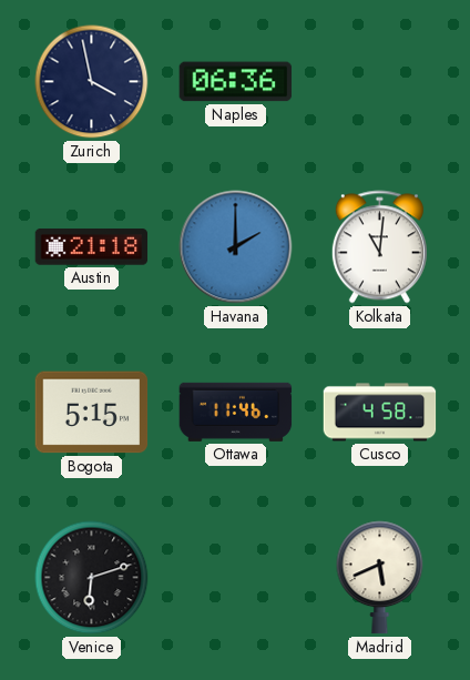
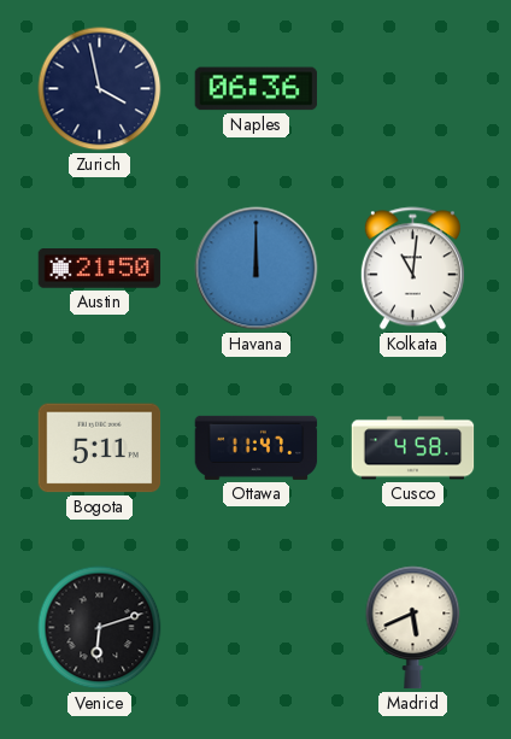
Austin: 21:18 -> 21:50
Havana: 2:00 -> 12:00
Bogota: 5:15 -> 5:11
Ottawa: 11:46 -> 11:47
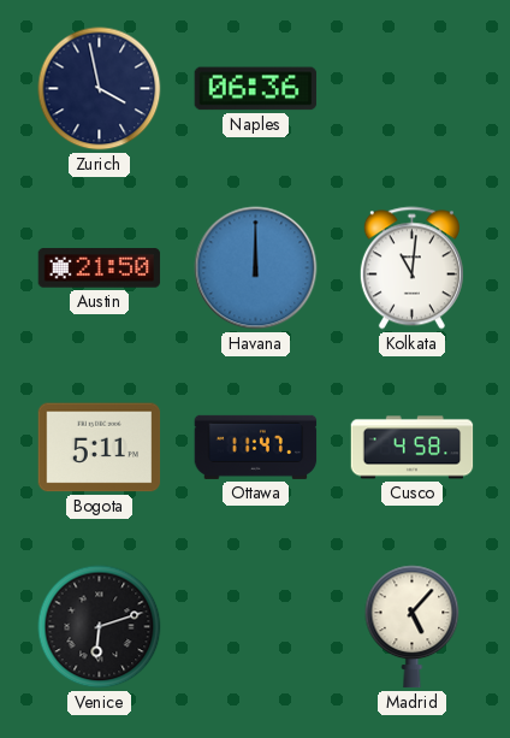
Madrid: 5:41 -> 5:07
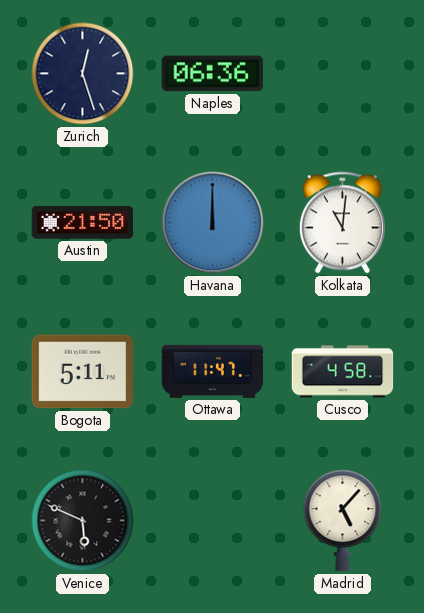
Zurich: 3:58 -> 12:27
Venice: 6:12 -> 5:49
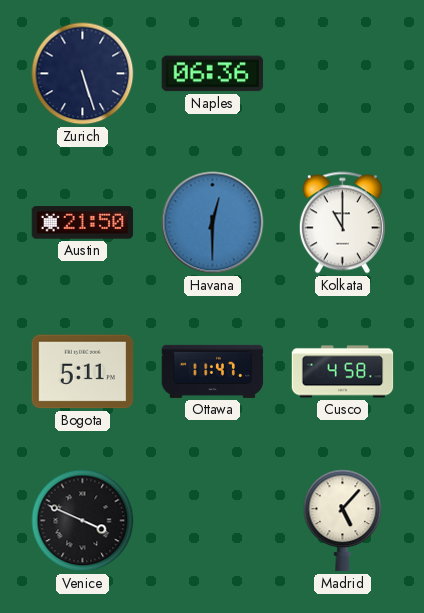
Zurich: 12:27 -> 5:27
Havana: 12:00 -> 12:30
Kolkata: 11:01 -> 11:00
Venice: 5:49 -> 3:49
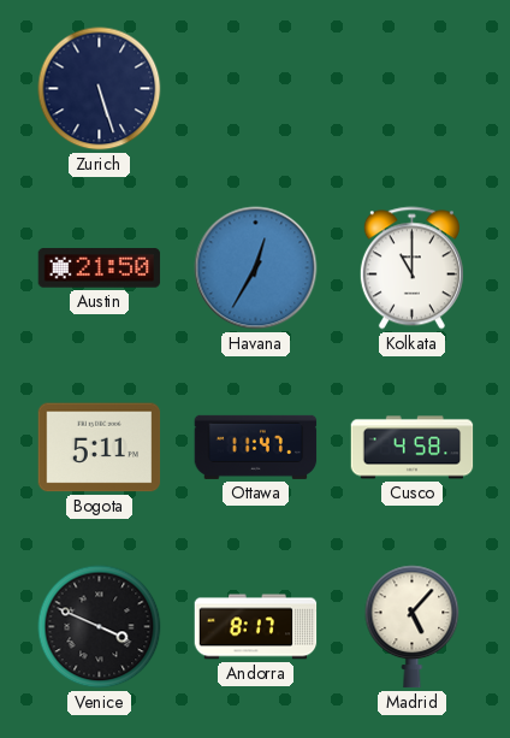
Naples: 06:36 -> none
Havana: 12:30 -> 12:35
Andorra: none -> 8:17
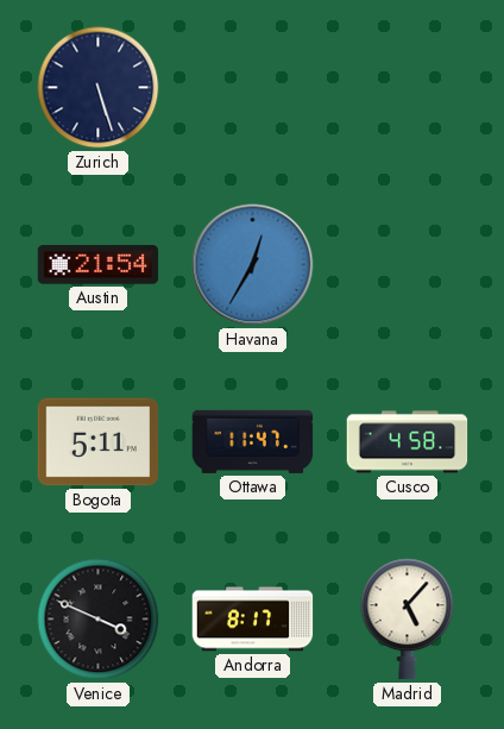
Austin: 21:50 -> 21:54
Kolkata: 11:00 -> none
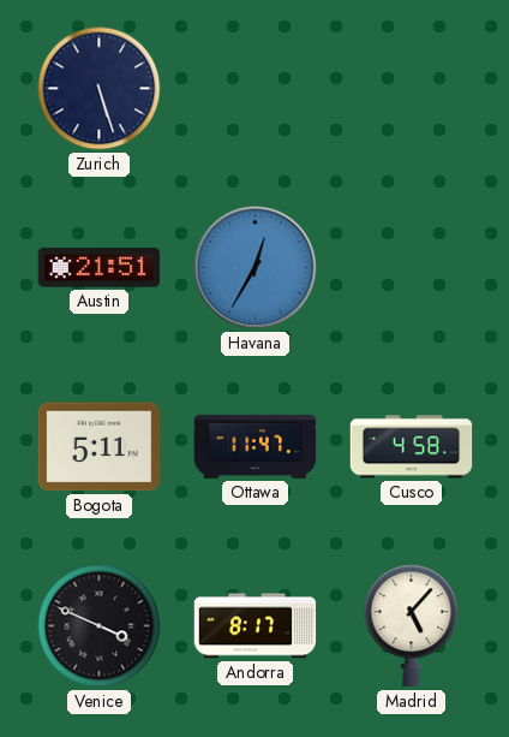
Austin: 21:54 -> 21:51
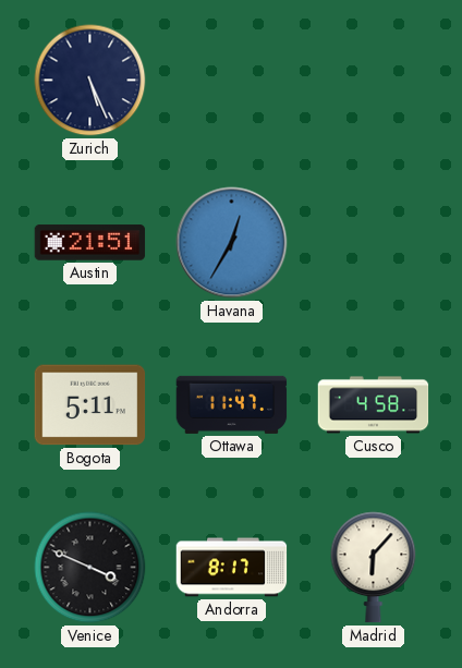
Zurich: 5:27 -> 5:26
Madrid: 5:07 -> 6:07
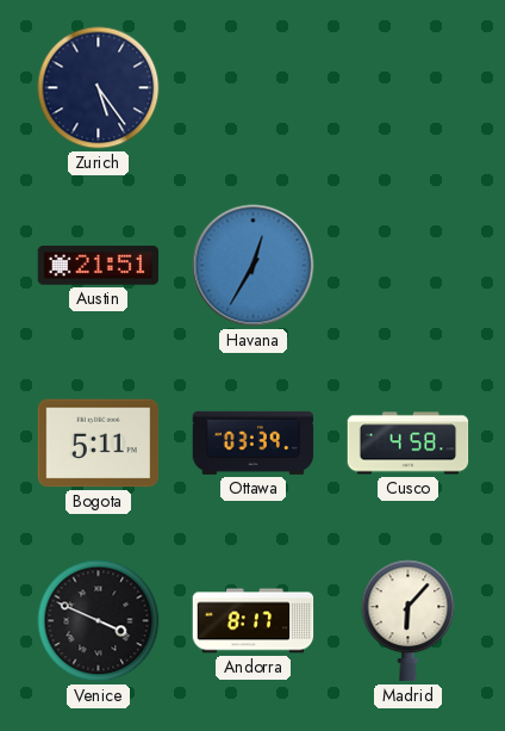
Zurich: 5:26 -> 5:24
Ottawa: 11:47 -> 03:39
